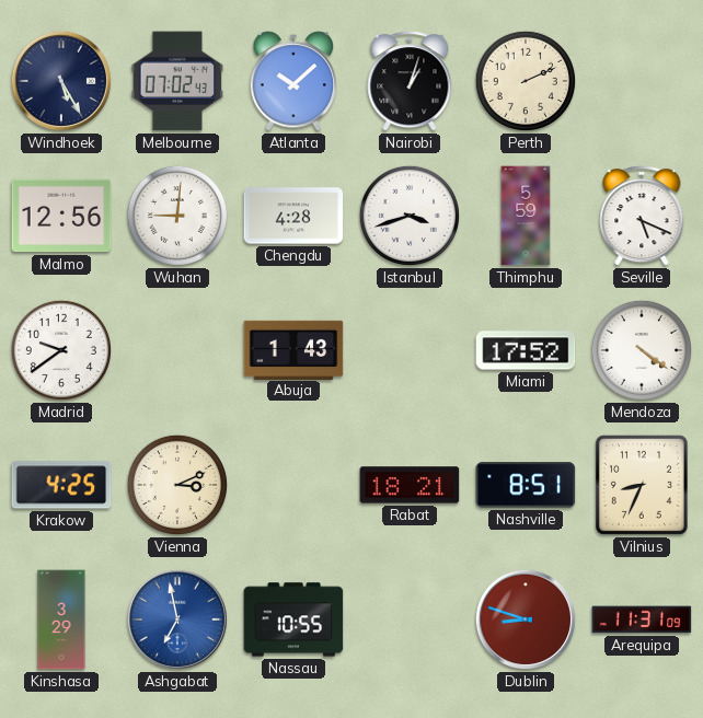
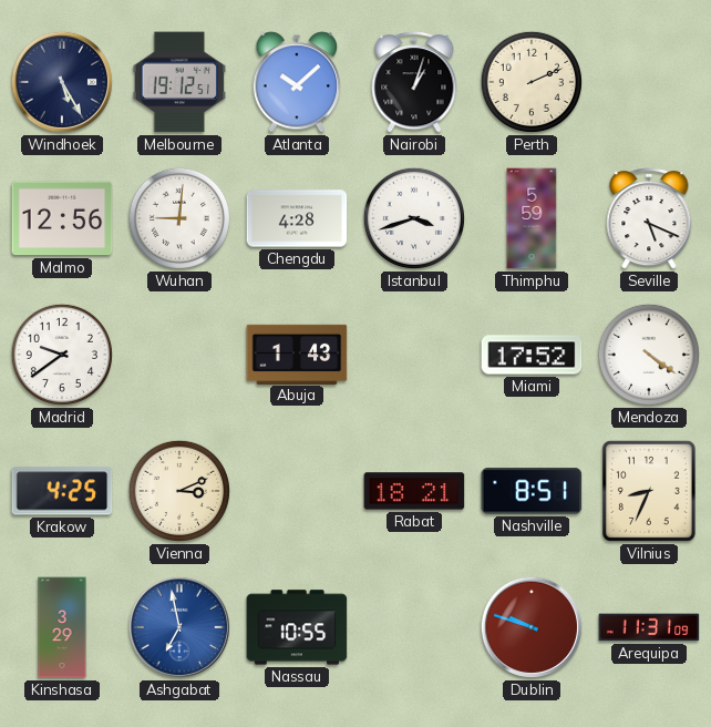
Melbourne: 07:02 -> 19:12
Dublin: 8:48 -> 9:48
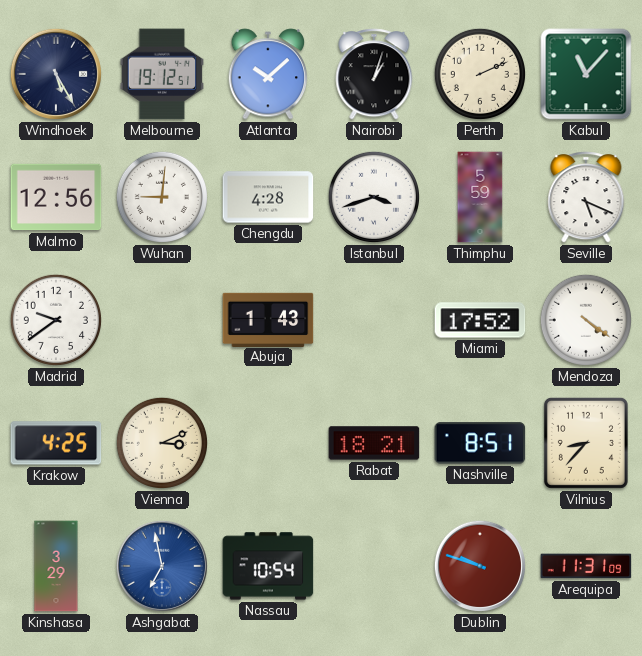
Kabul: none -> 11:07
Vilnius: 8:34 -> 8:37
Nassau: 10:55 -> 10:54
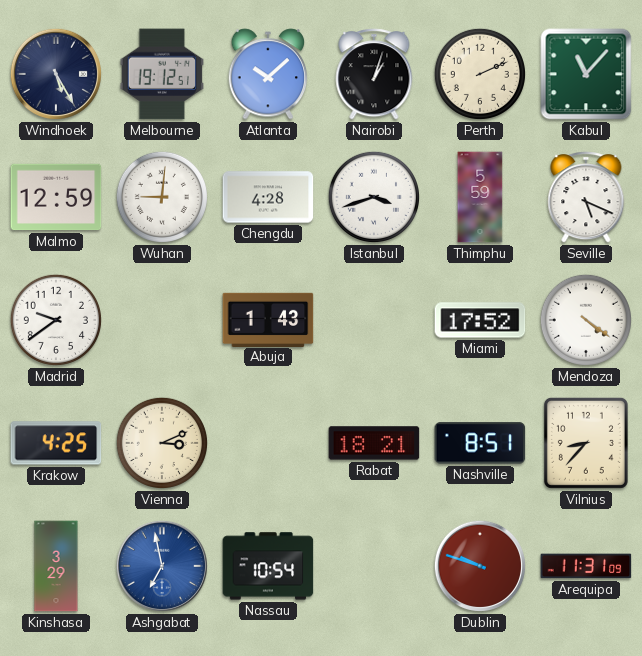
Malmo: 12:56 -> 12:59
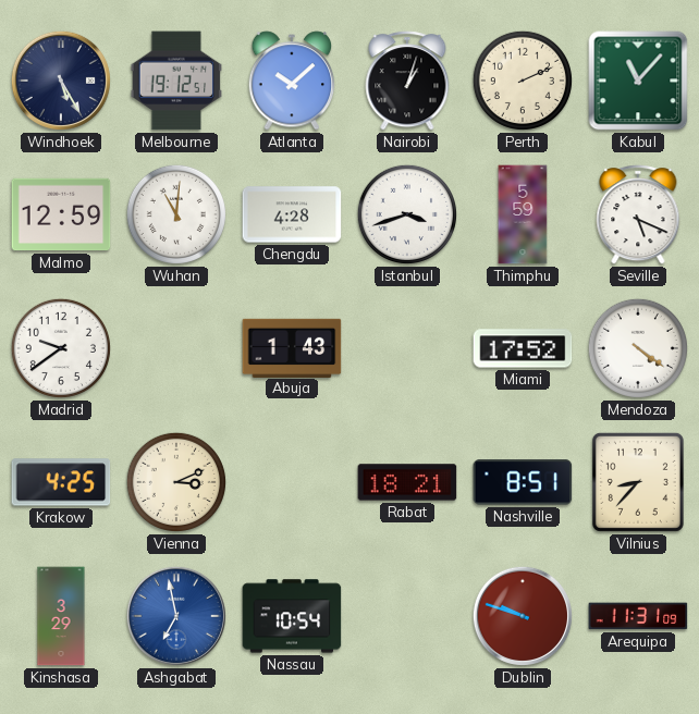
Wuhan: 9:01 -> 11:01
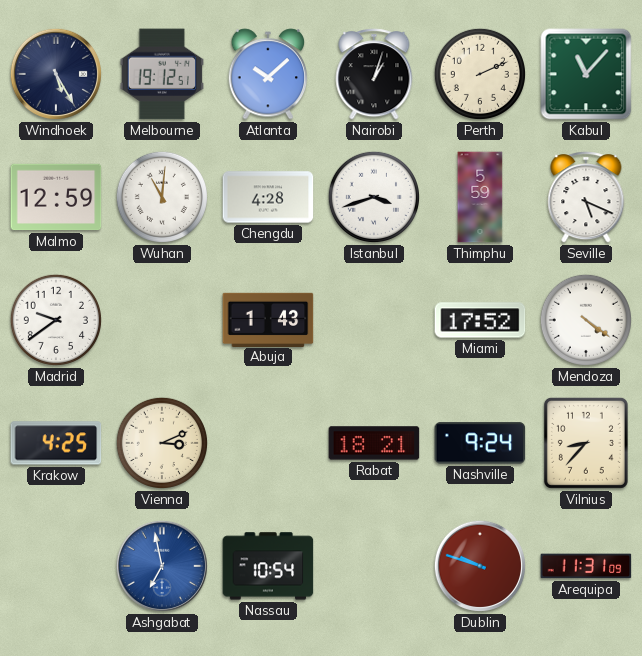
Nashville: 8:51 -> 9:24
Kinshasa: 3:29 -> none
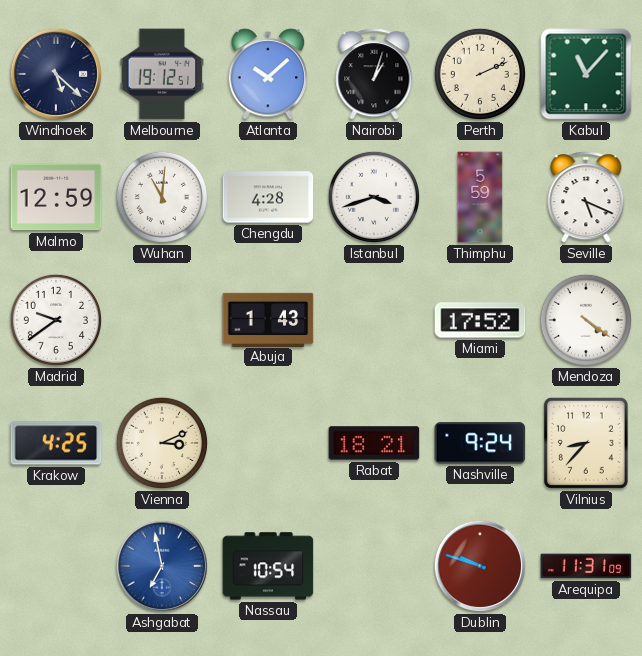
Windhoek: 5:25 -> 5:22
